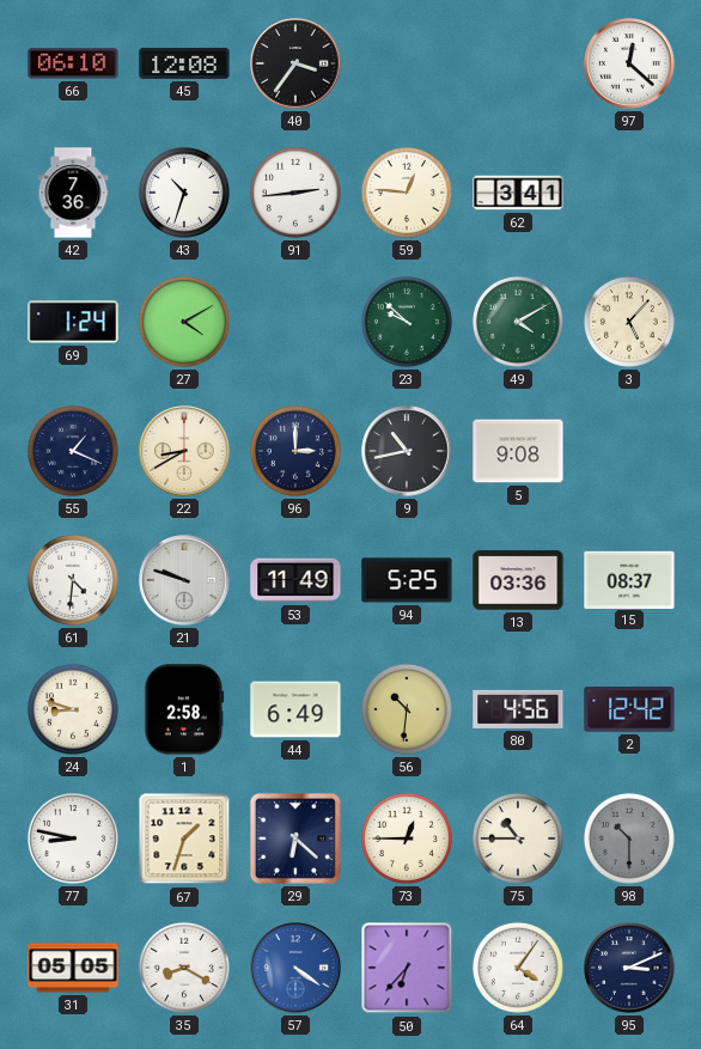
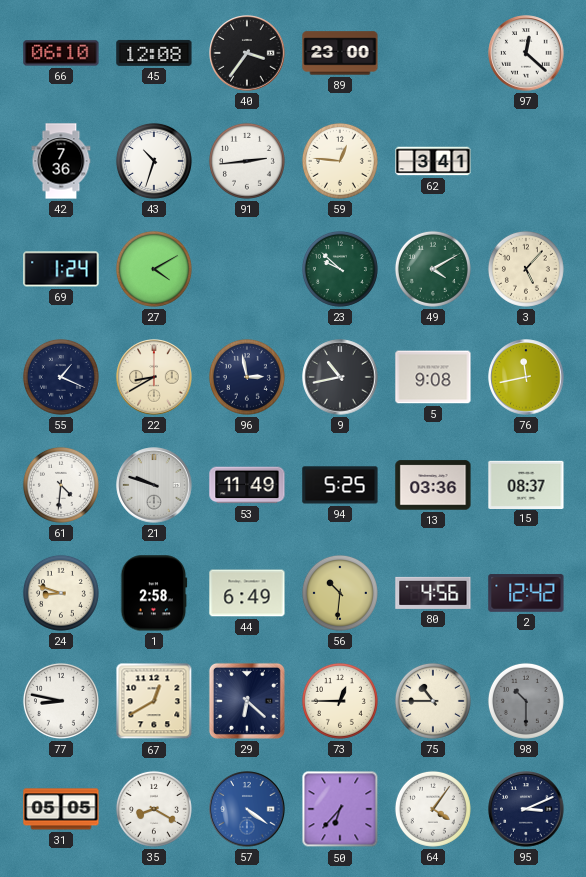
89: none -> 23:00
96: 3:00 -> 2:58
76: none -> 11:43
67: 1:33 -> 12:40
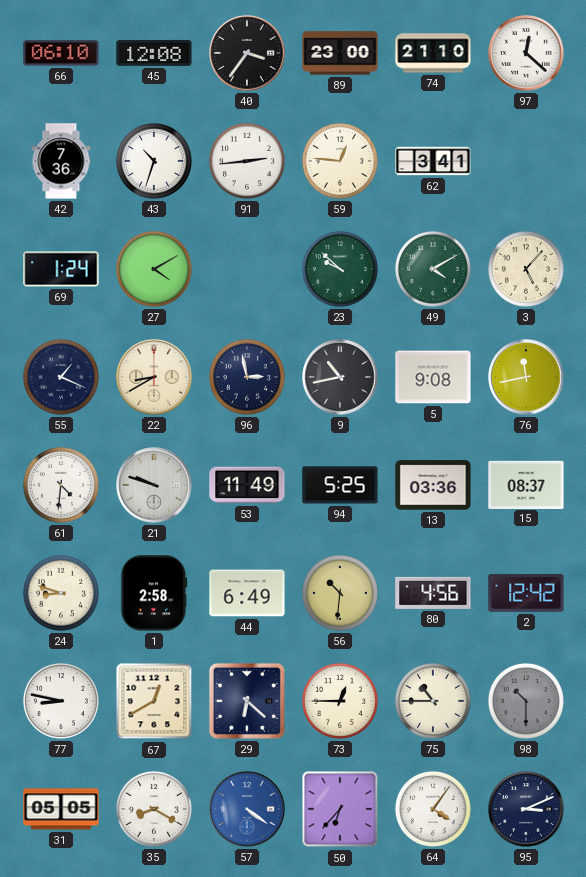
74: none -> 21:10
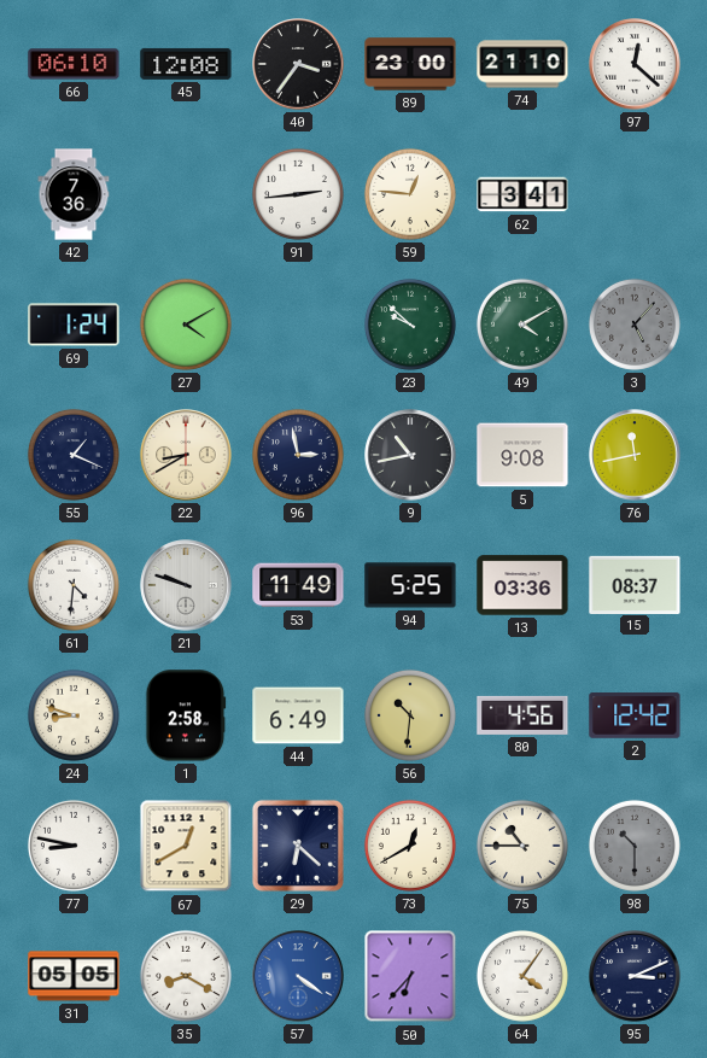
43: 10:33 -> none
3 dial: cream -> grey
73: 12:45 -> 12:40
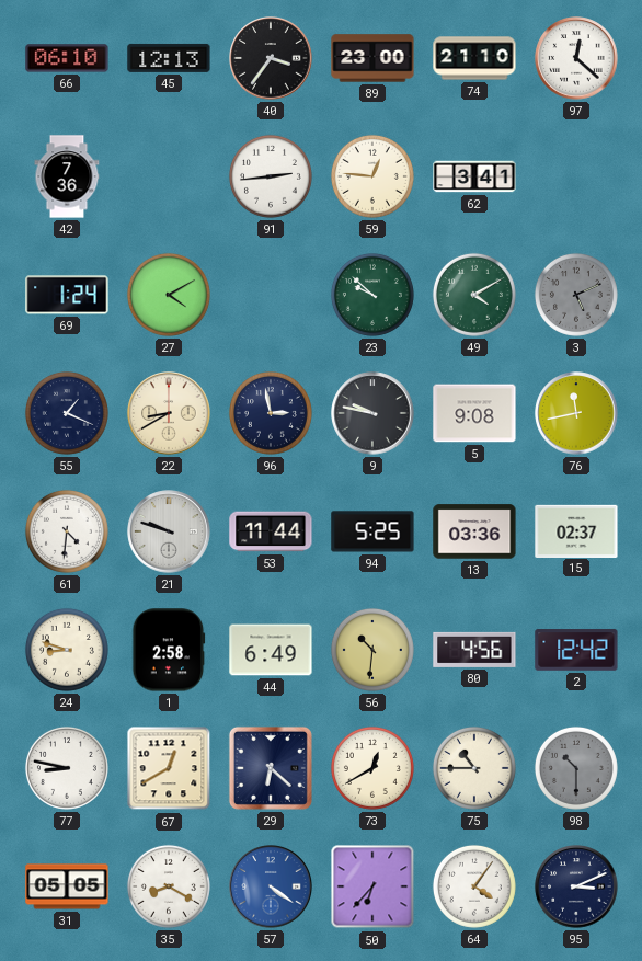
45: 12:08 -> 12:13
3: 5:07 -> 5:11
9: 10:43 -> 9:47
53: 11:49 -> 11:44
15: 08:37 -> 02:37
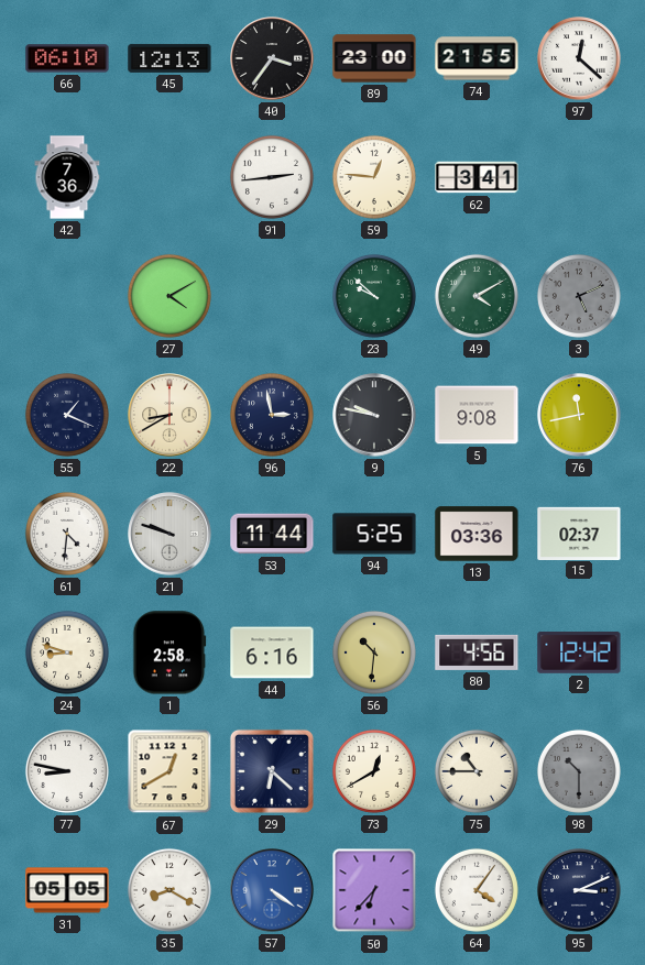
74: 21:10 -> 21:55
69: 1:24 -> none
44: 6:49 -> 6:16
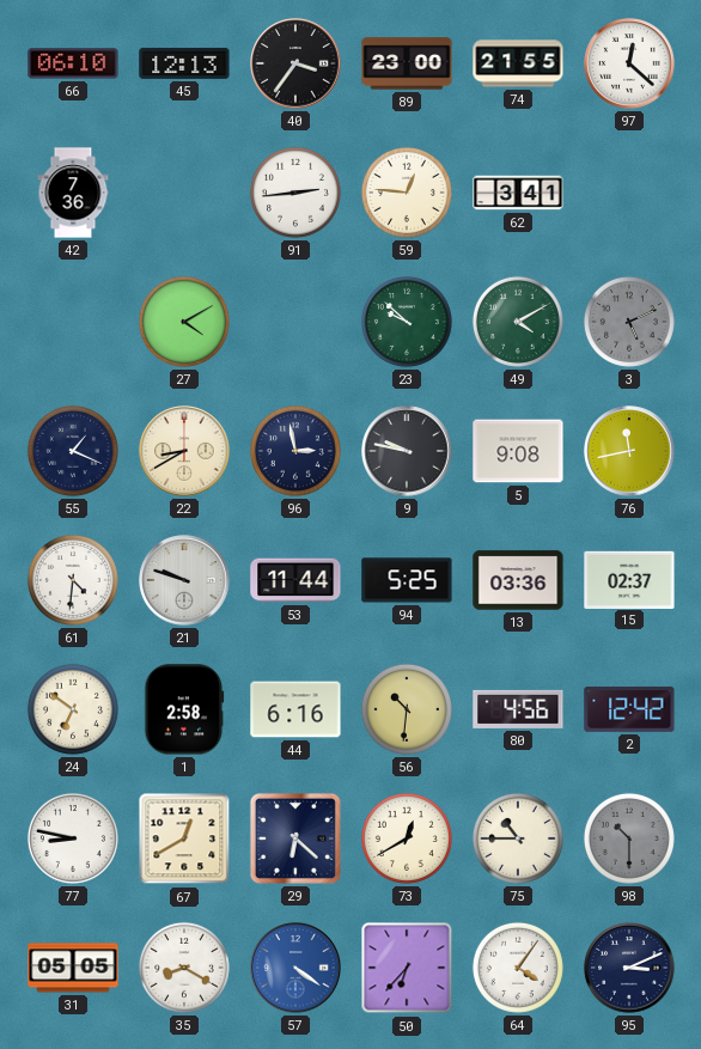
24: 8:48 -> 6:51
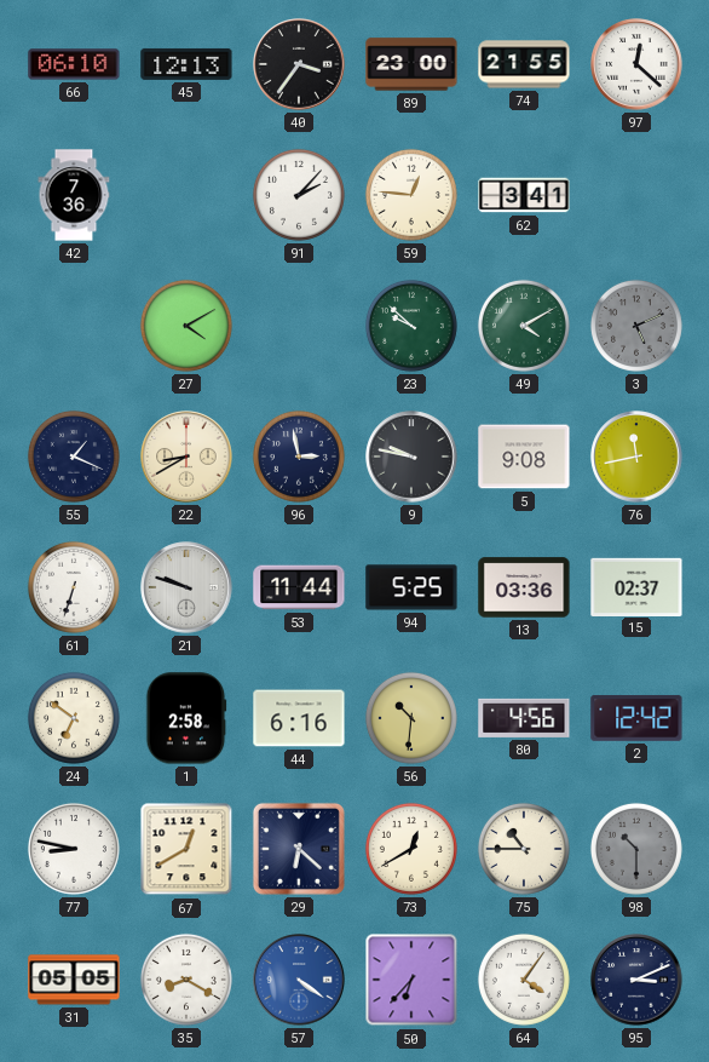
91: 2:44 -> 2:07
61: 4:31 -> 6:33
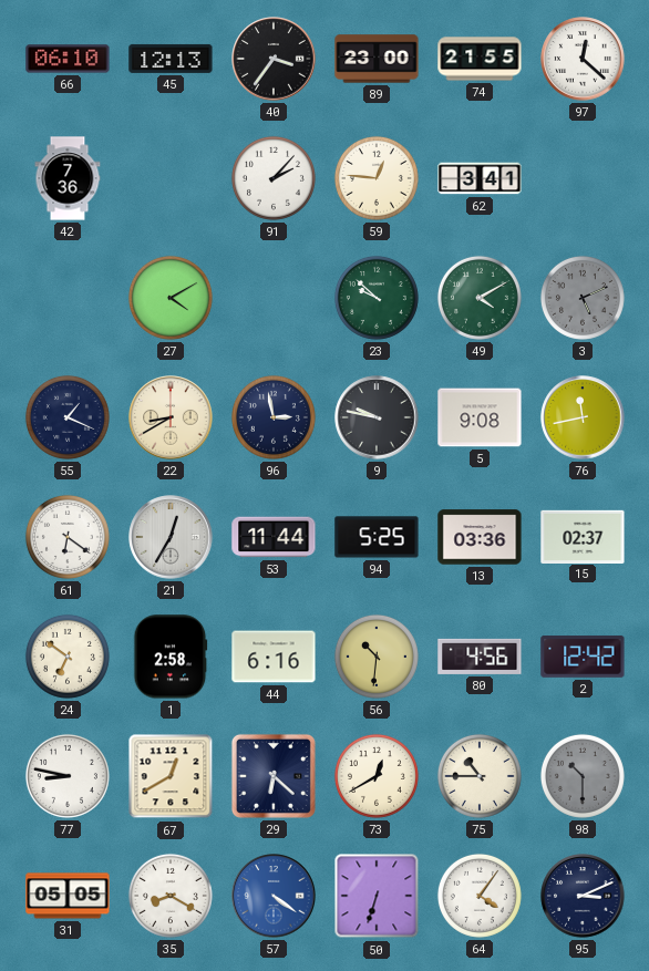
61: 6:33 -> 6:21
21: 9:48 -> 12:35
50: 6:37 -> 6:33
